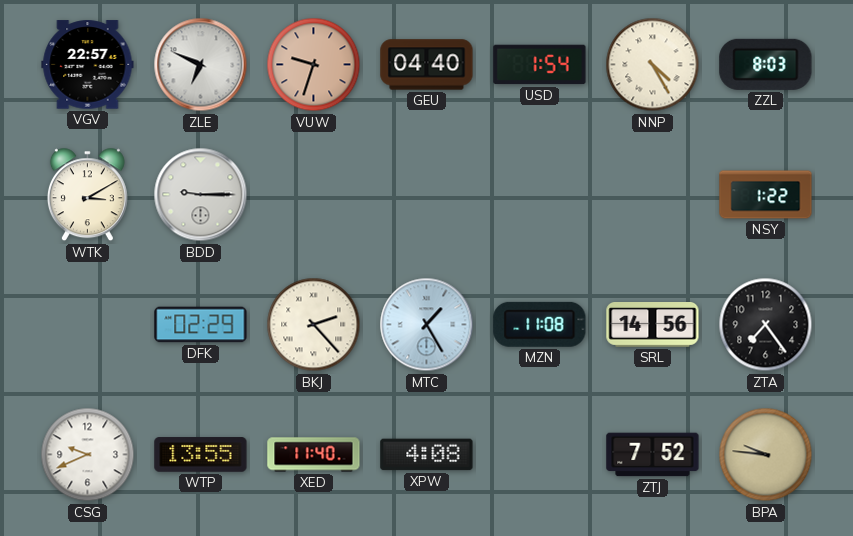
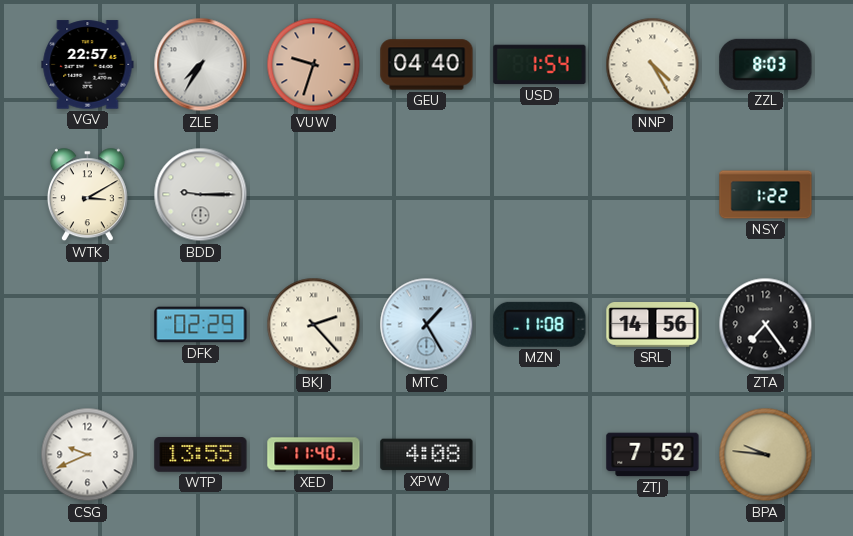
ZLE: 6:49 -> 7:35
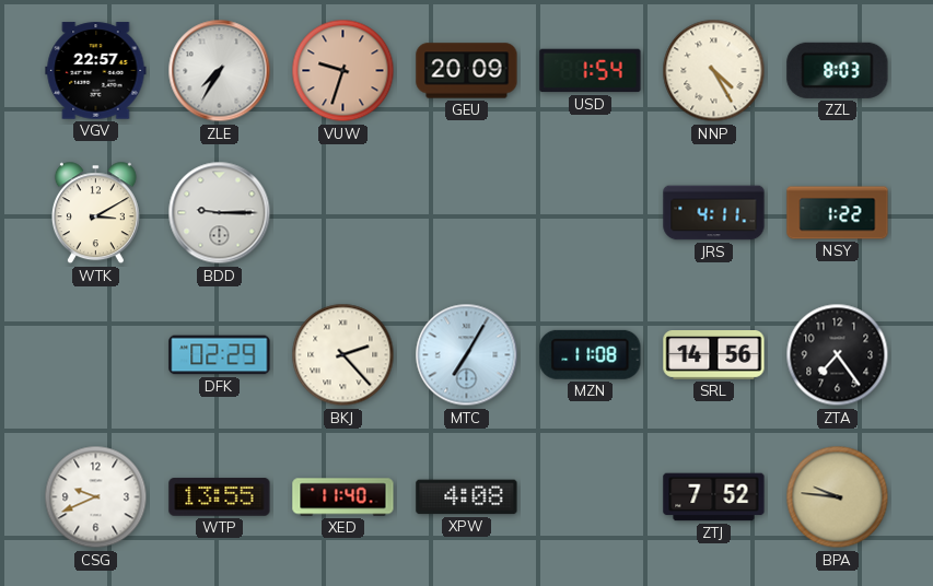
GEU: 04:40 -> 20:09
JRS: none -> 4:11
MTC: 1:25 -> 7:05
